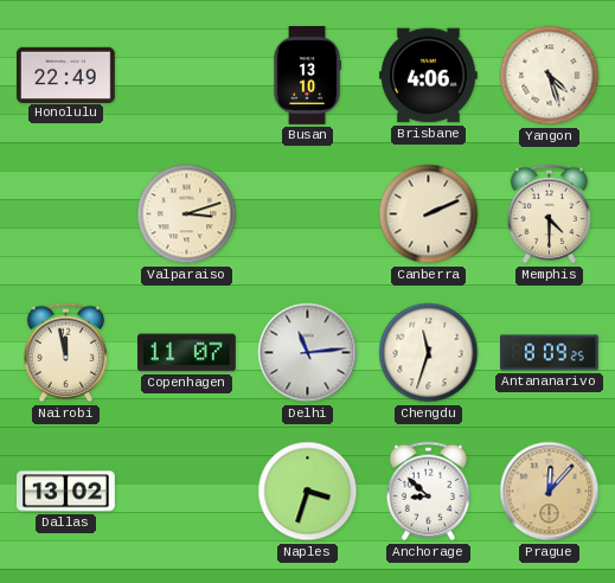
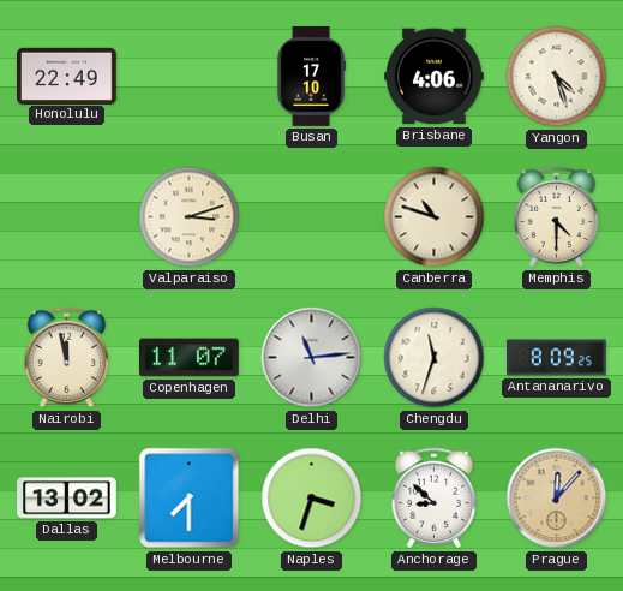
Busan: 13:10 -> 17:10
Canberra: 2:11 -> 10:48
Melbourne: none -> 7:30
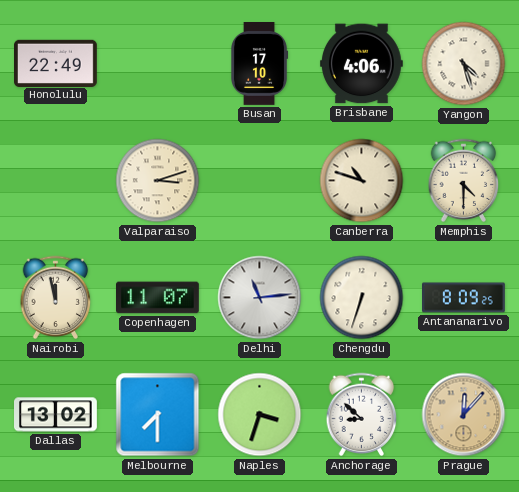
Chengdu: 11:33 -> 6:33
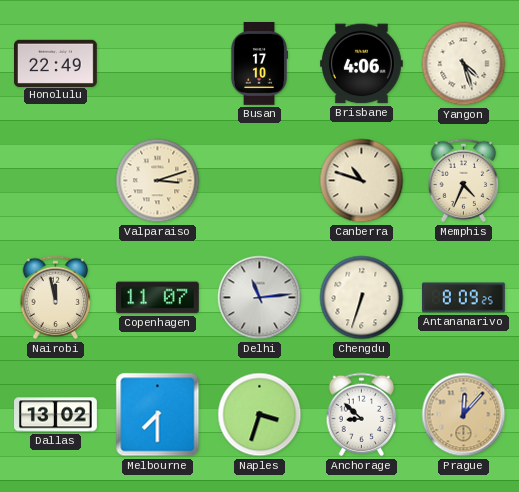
Memphis: 4:30 -> 4:34
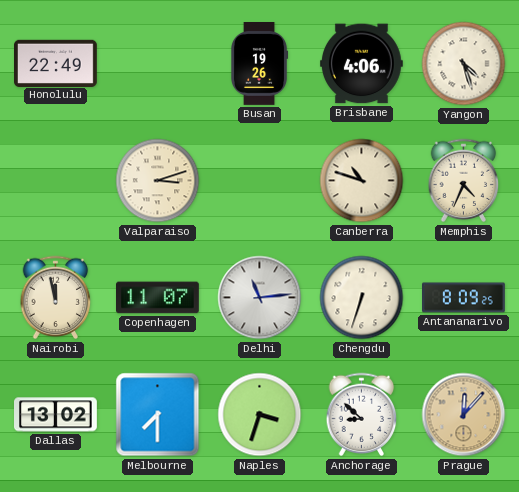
Busan: 17:10 -> 19:26
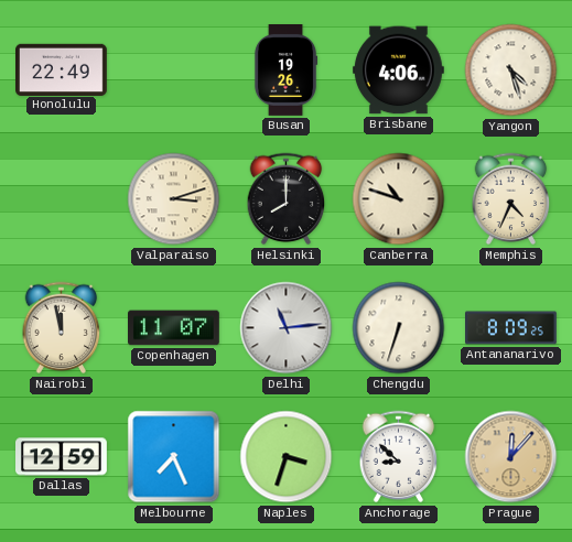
Helsinki: none -> 8:00
Dallas: 13:02 -> 12:59
Melbourne: 7:30 -> 7:26
